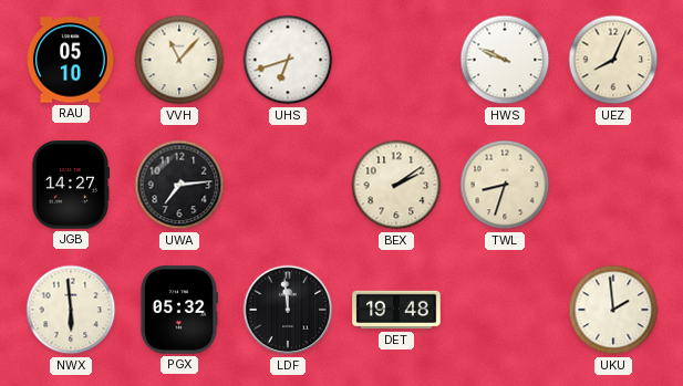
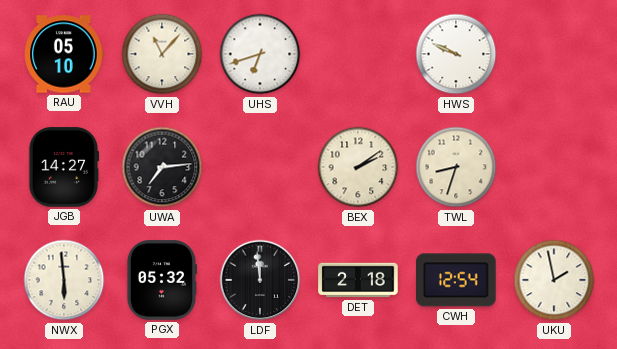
UEZ: 8:04 -> none
DET: 19:48 -> 2:18
CWH: none -> 12:54
UKU: 1:59 -> 1:58
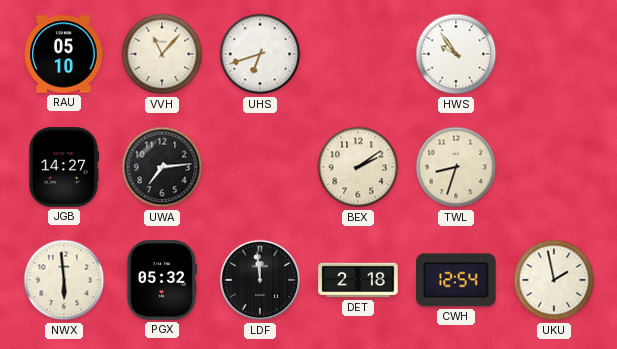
HWS: 9:49 -> 9:54
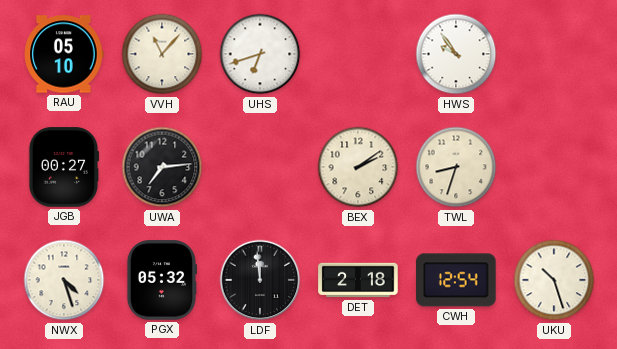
JGB: 14:27 -> 00:27
NWX: 5:59 -> 4:27
UKU: 1:58 -> 10:27
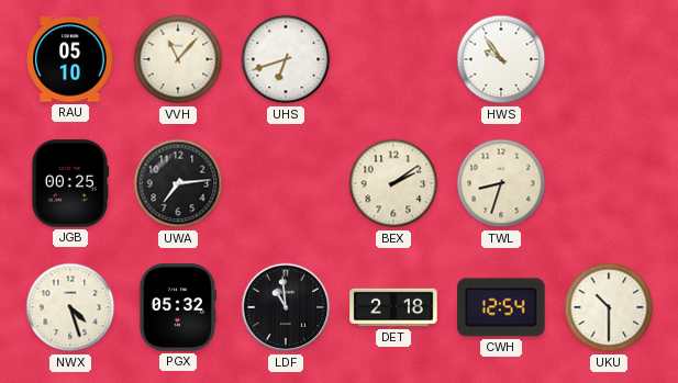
JGB: 00:27 -> 00:25
LDF: 11:59 -> 10:59
UKU: 10:27 -> 10:30
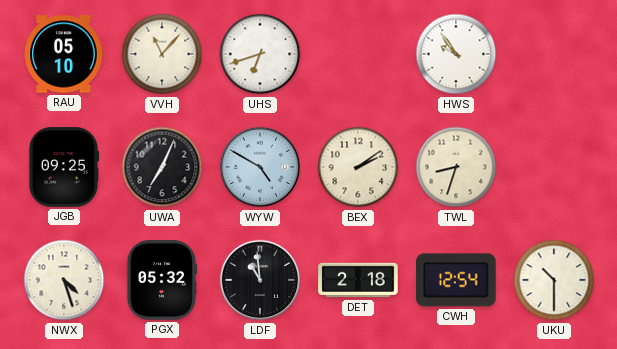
JGB: 00:25 -> 09:25
UWA: 7:14 -> 7:04
WYW: none -> 4:50
